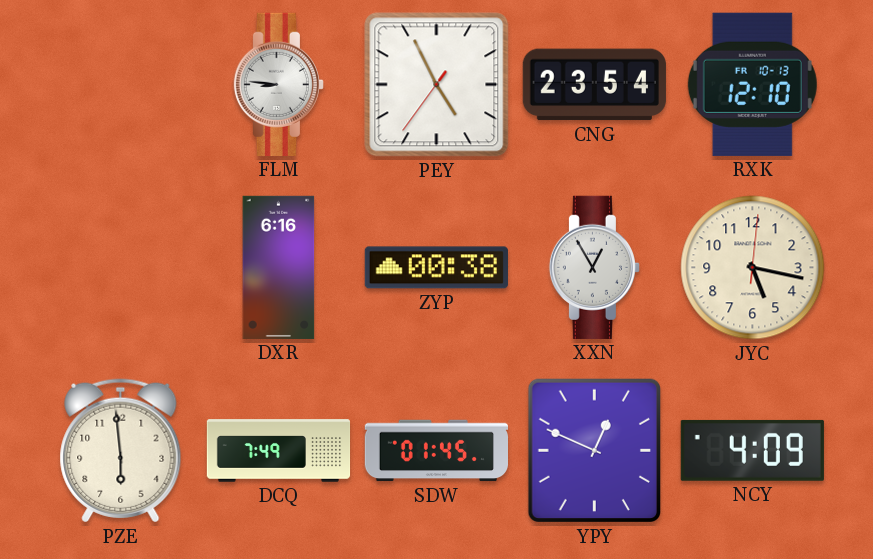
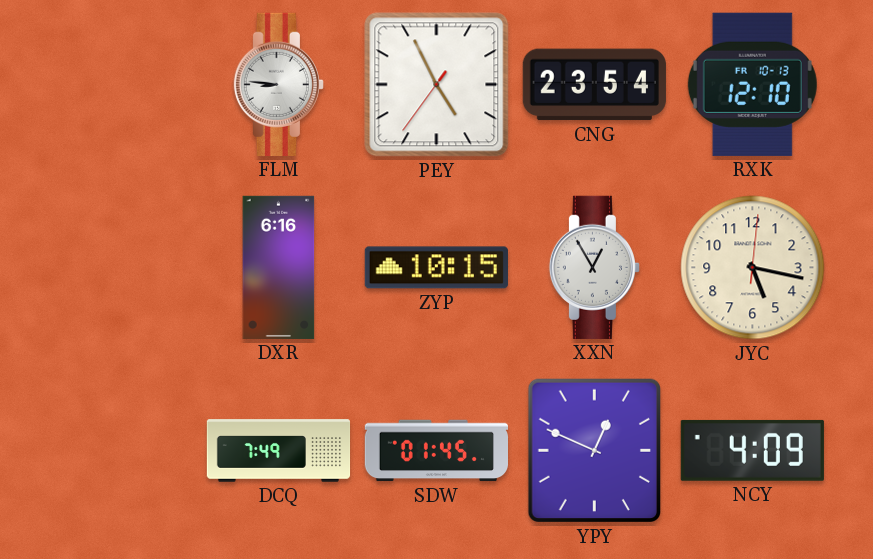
ZYP: 00:38 -> 10:15
PZE: 5:59 -> none
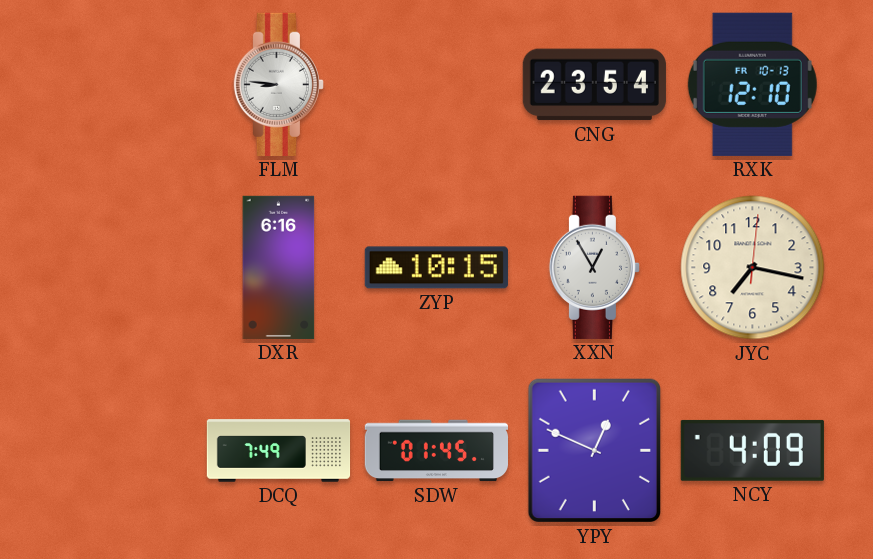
PEY: 4:55 -> none
JYC: 5:17 -> 7:17
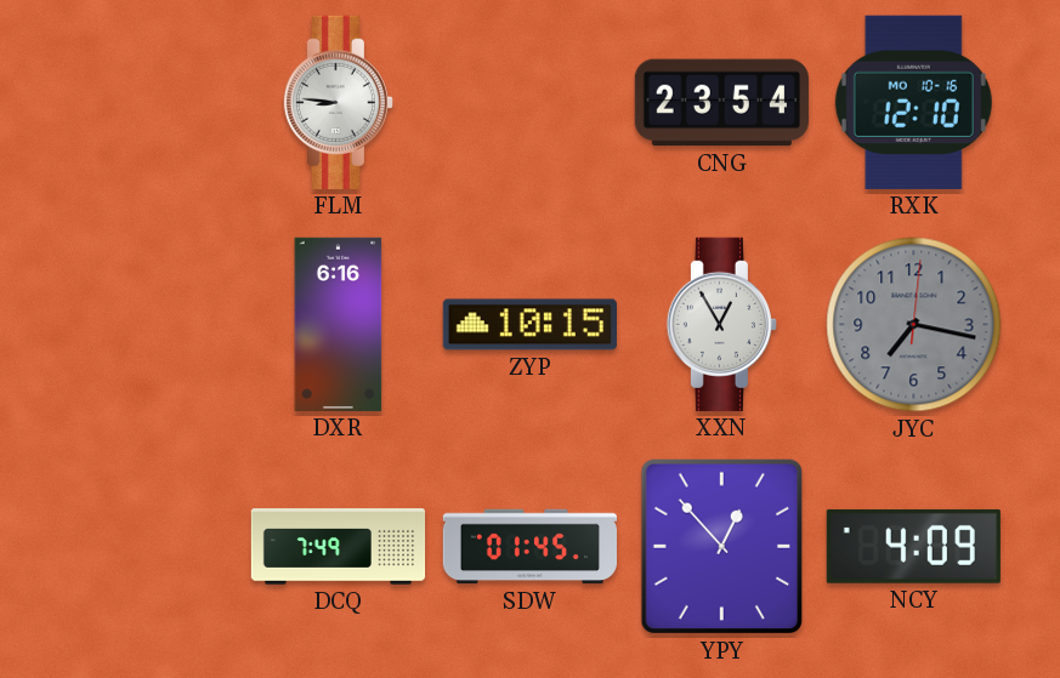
RXK date: FR 10-13 -> MO 10-16
JYC dial: cream -> grey
YPY: 12:49 -> 12:53
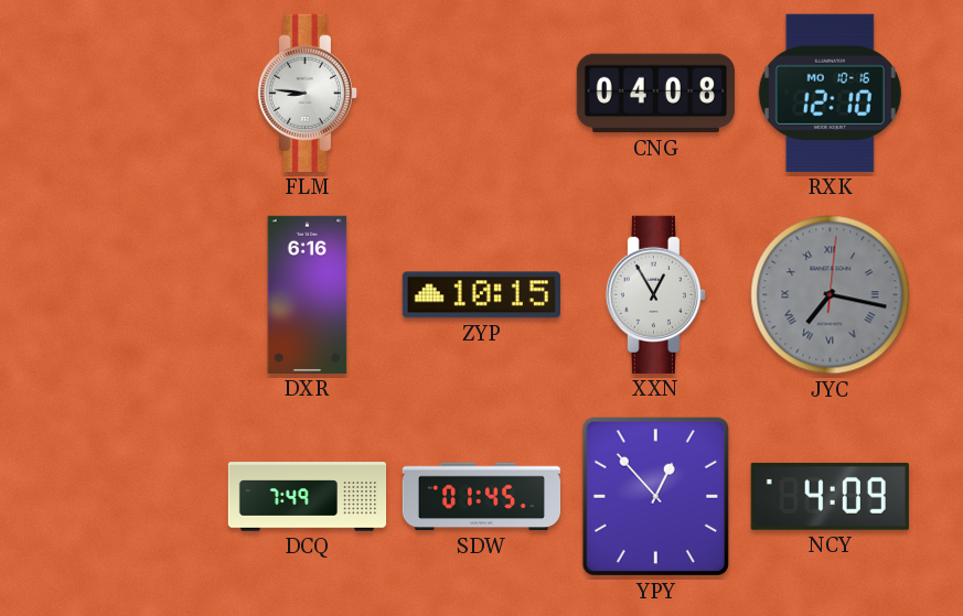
CNG: 23:54 -> 04:08
JYC numerals: Arabic -> Roman
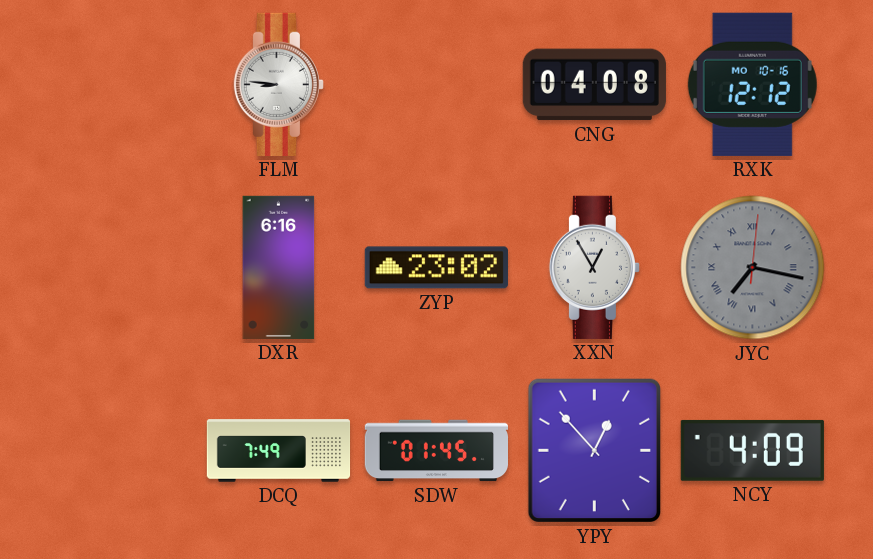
RXK: 12:10 -> 12:12
ZYP: 10:15 -> 23:02
